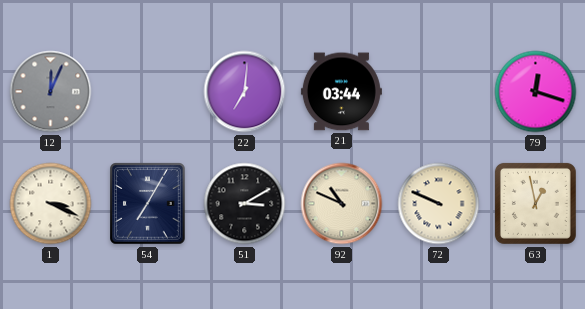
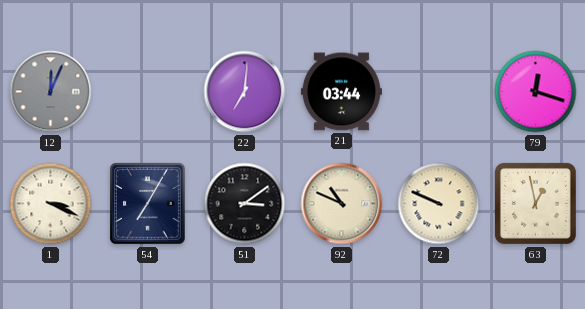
51: 3:10 -> 3:09
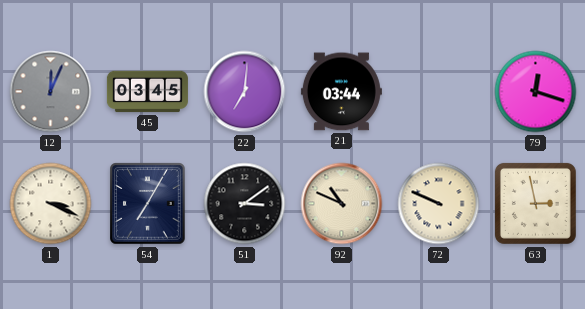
45: none -> 03:45
63: 12:58 -> 2:58
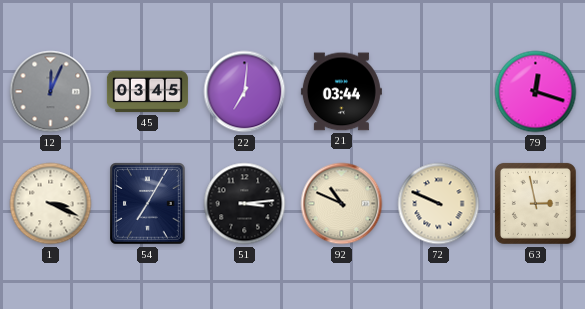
51: 3:09 -> 3:14
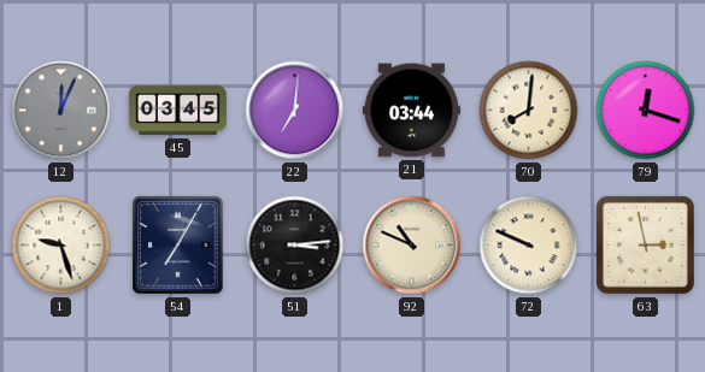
70: none -> 8:01
1: 3:19 -> 9:27
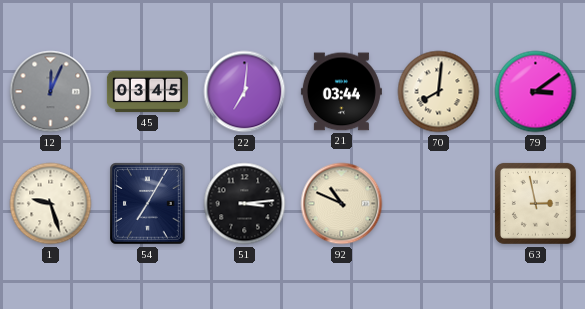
79: 12:18 -> 3:09
72: 9:49 -> none
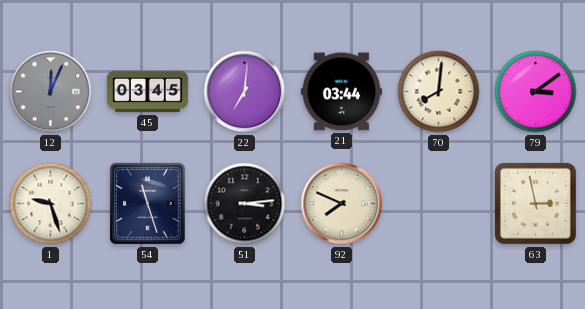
54: 7:05 -> 11:27
92: 10:49 -> 7:49
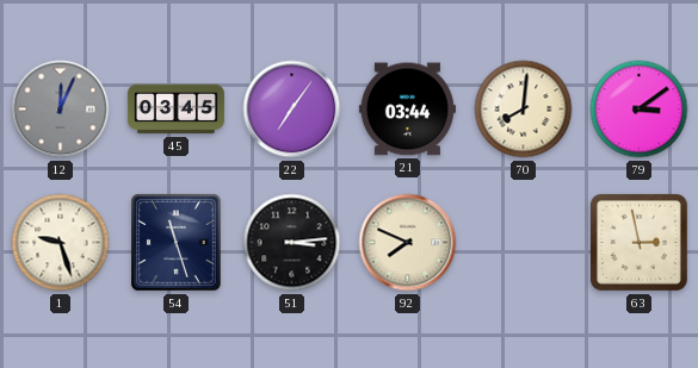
22: 7:01 -> 7:06
